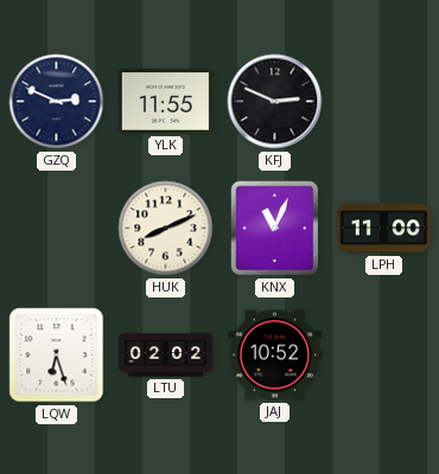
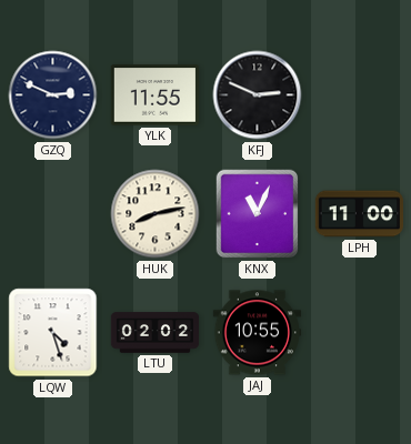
HUK: 8:11 -> 8:13
LQW: 6:27 -> 4:27
JAJ: 10:52 -> 10:55
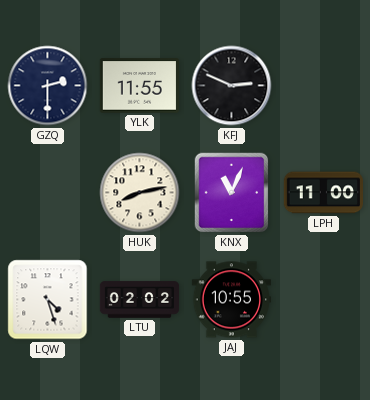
GZQ: 2:49 -> 2:30
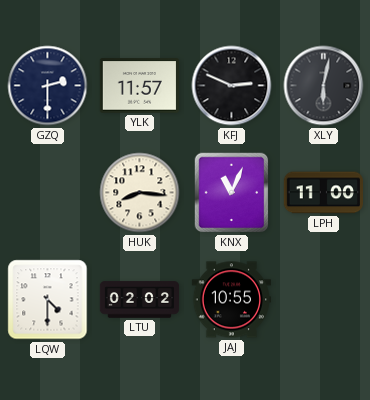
YLK: 11:55 -> 11:57
XLY: none -> 6:02
HUK: 8:13 -> 8:16
LQW: 4:27 -> 4:30
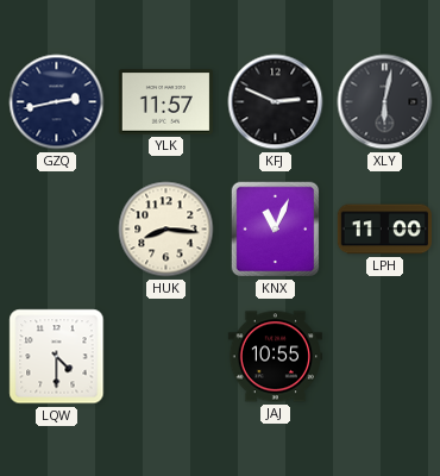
GZQ: 2:30 -> 2:43
LTU: 02:02 -> none
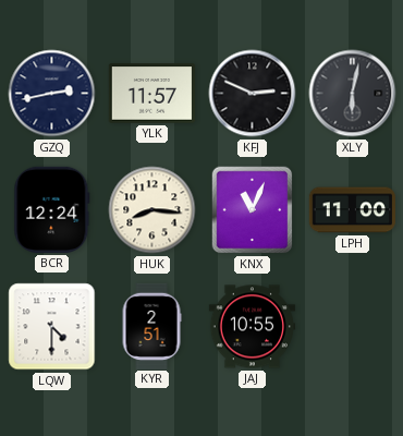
BCR: none -> 12:24
KYR: none -> 2:51
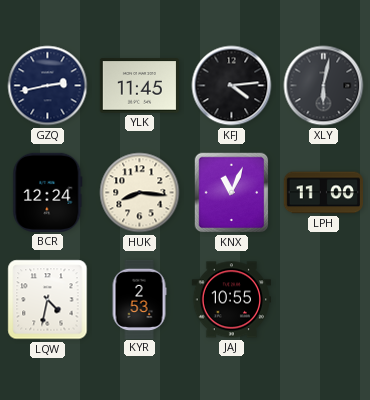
YLK: 11:57 -> 11:45
KFJ: 2:49 -> 4:14
LQW: 4:30 -> 4:32
KYR: 2:51 -> 2:53
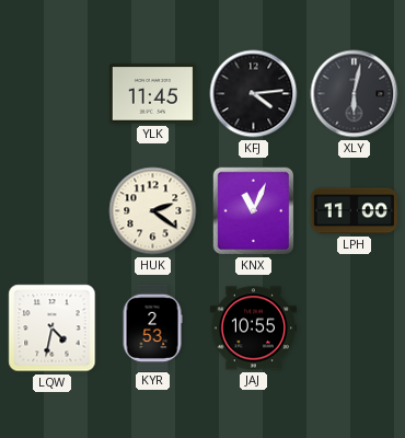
GZQ: 2:43 -> none
BCR: 12:24 -> none
HUK: 8:16 -> 2:21
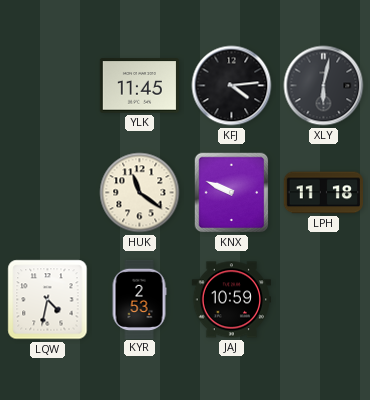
HUK: 2:21 -> 11:21
KNX: 11:04 -> 9:49
LPH: 11:00 -> 11:18
JAJ: 10:55 -> 10:59
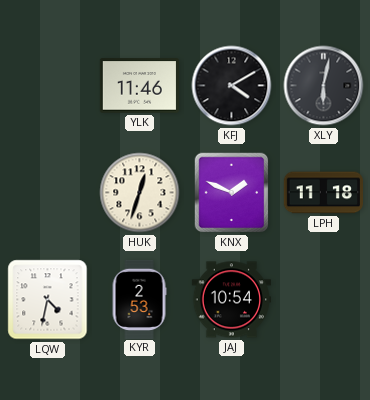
YLK: 11:45 -> 11:46
KFJ: 4:14 -> 4:10
HUK: 11:21 -> 12:33
KNX: 9:49 -> 1:49
JAJ: 10:59 -> 10:54
